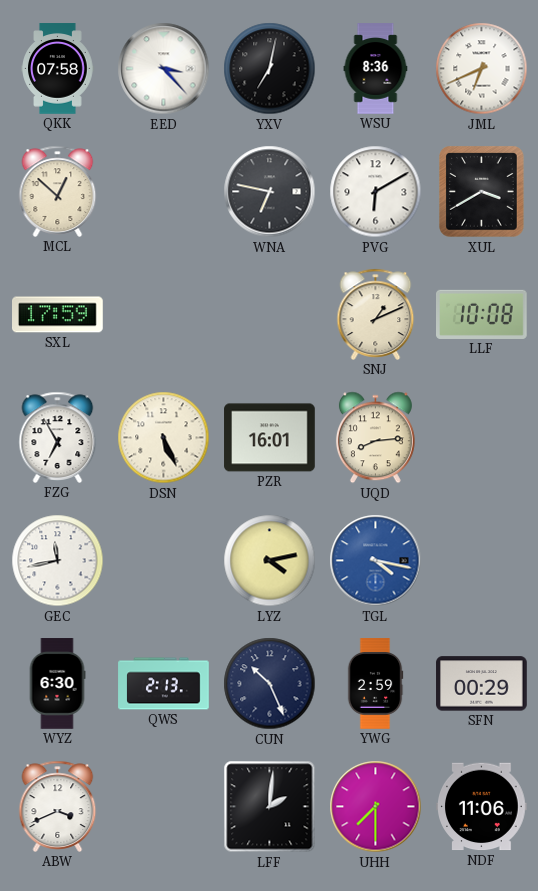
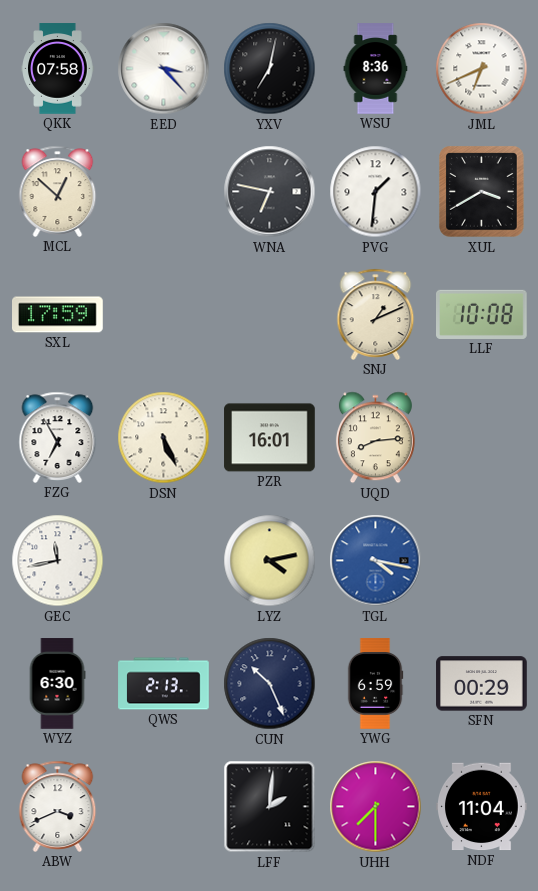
PVG: 6:10 -> 1:31
YWG: 2:59 -> 6:59
NDF: 11:06 -> 11:04
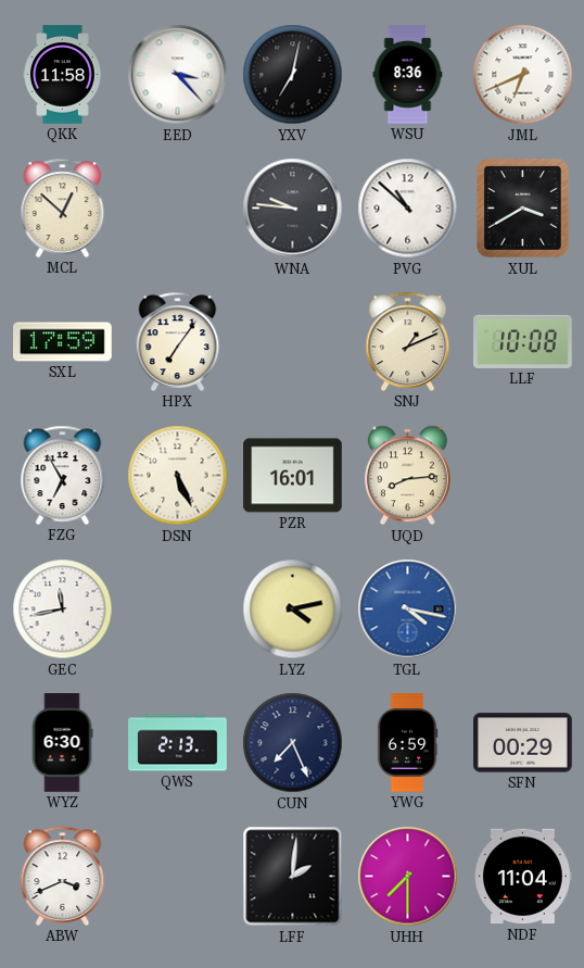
QKK: 07:58 -> 11:58
WNA: 6:47 -> 9:46
PVG: 1:31 -> 10:52
HPX: none -> 7:06
CUN: 10:26 -> 7:26
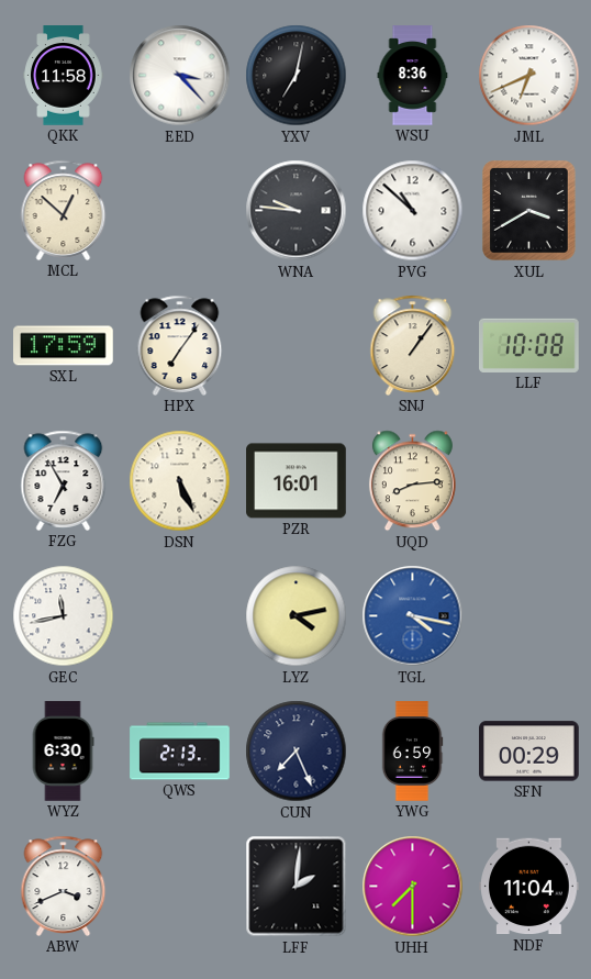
SNJ: 1:11 -> 1:06
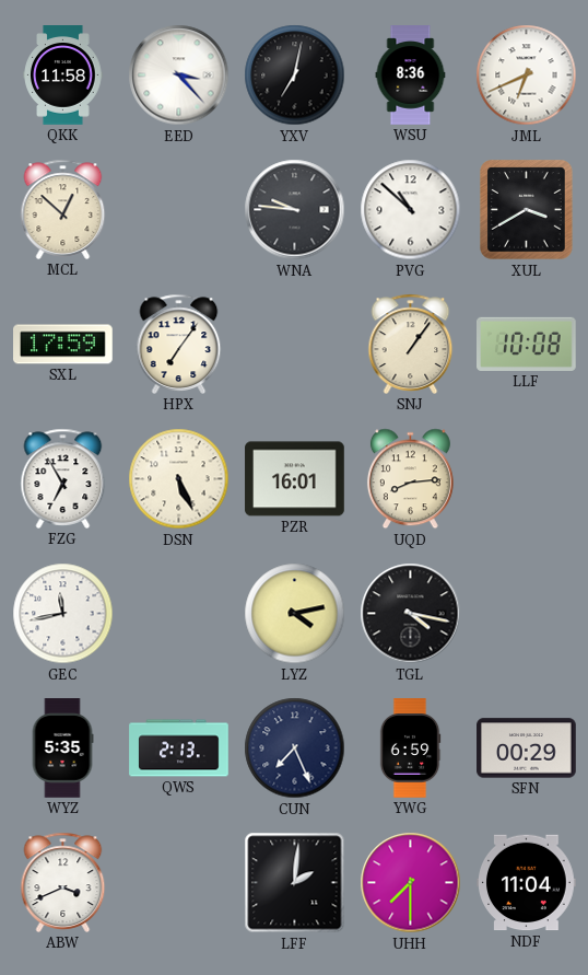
TGL dial: blue -> black
WYZ: 6:30 -> 5:35
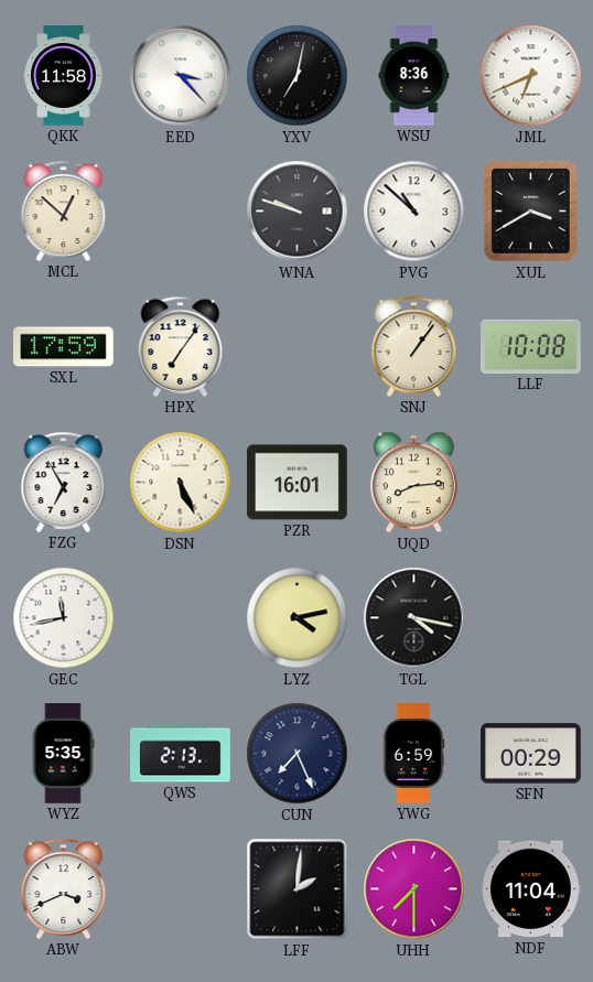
WNA: 9:46 -> 9:48
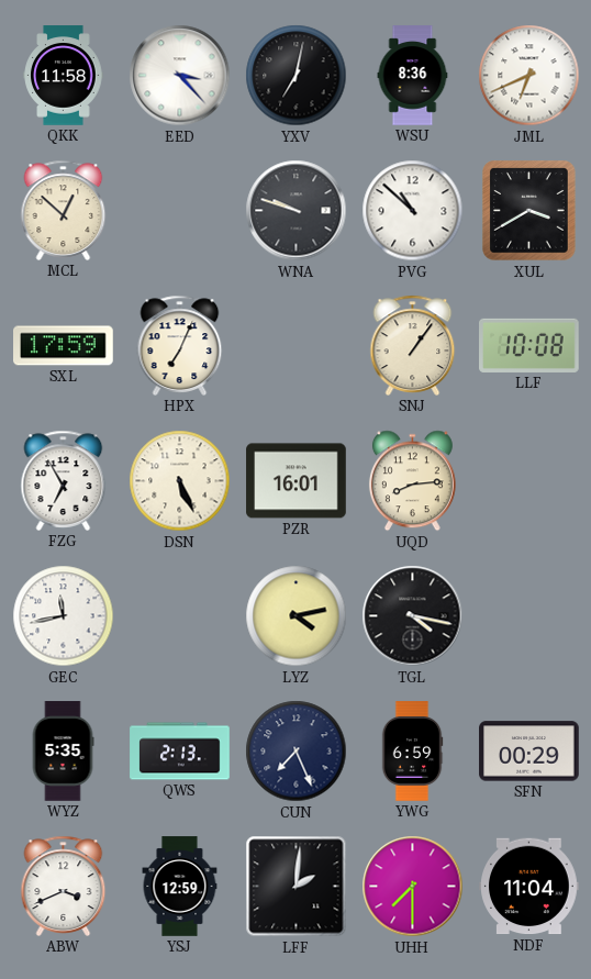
HPX: 7:06 -> 7:04
YSJ: none -> 12:59
